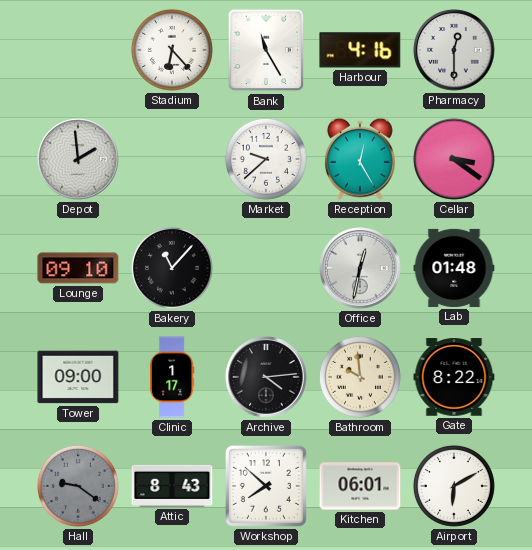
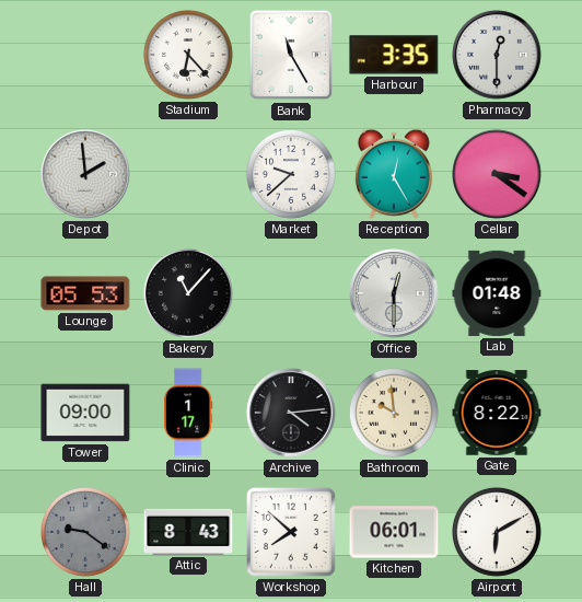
Harbour: 4:16 -> 3:35
Lounge: 09:10 -> 05:53
Office: 12:32 -> 12:30
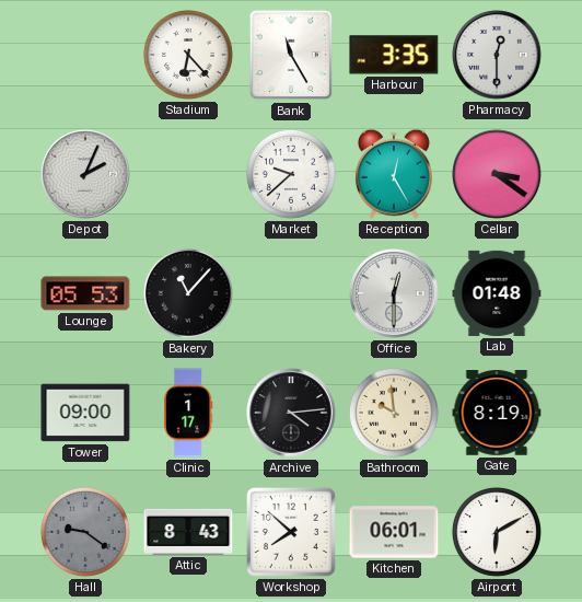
Depot: 1:59 -> 2:04
Gate: 8:22 -> 8:19
